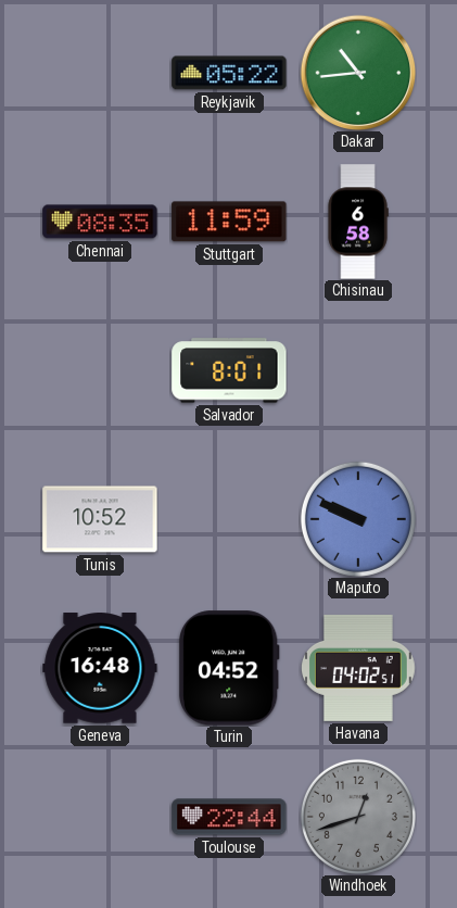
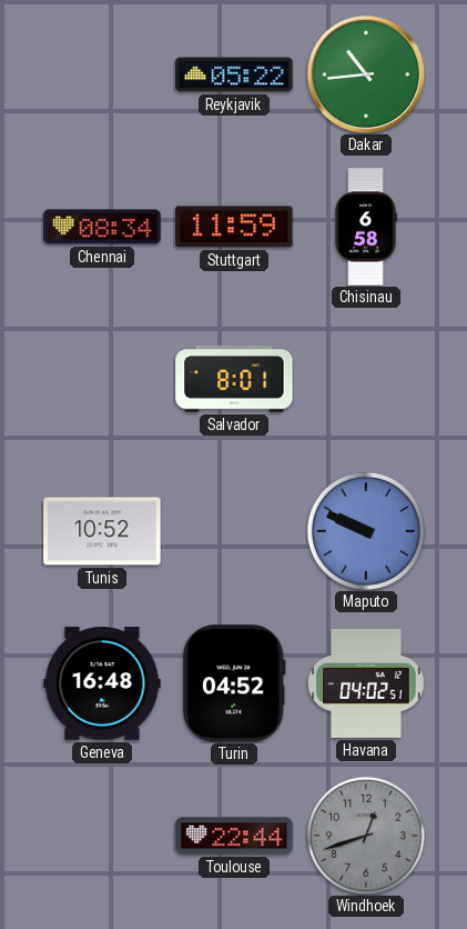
Chennai: 08:35 -> 08:34
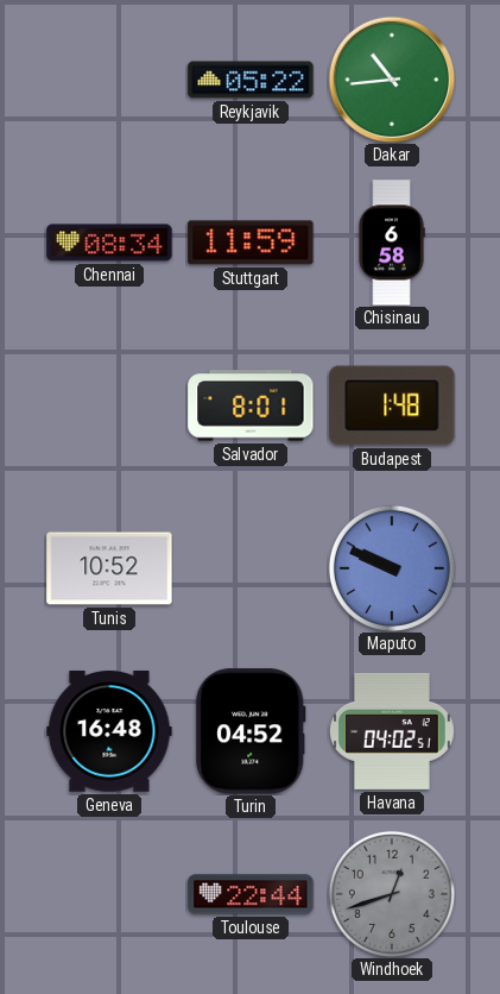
Budapest: none -> 1:48
